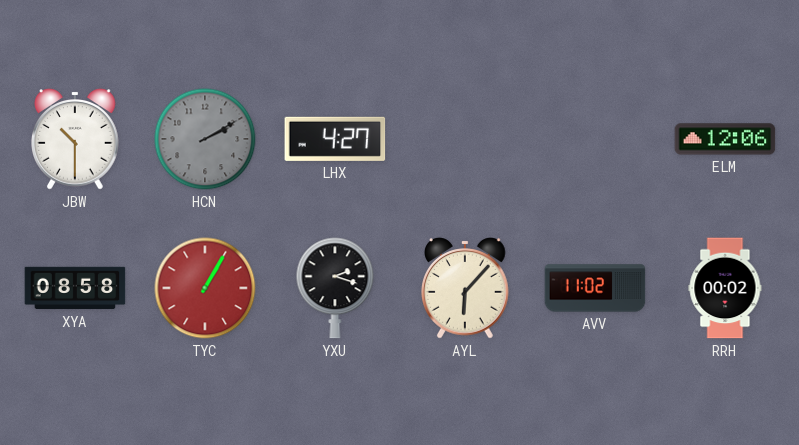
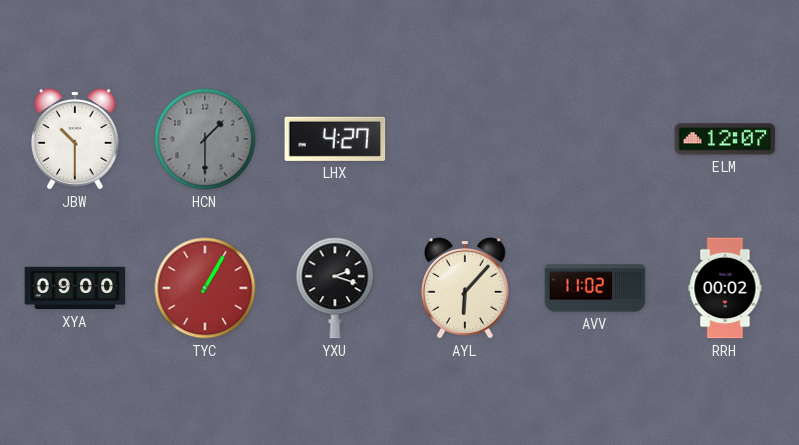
HCN: 2:10 -> 1:30
ELM: 12:06 -> 12:07
XYA: 08:58 -> 09:00
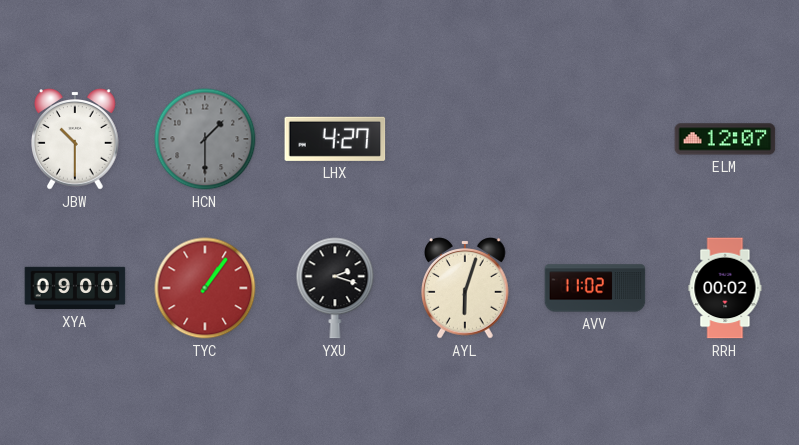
TYC: 1:05 -> 1:06
AYL: 6:07 -> 6:03
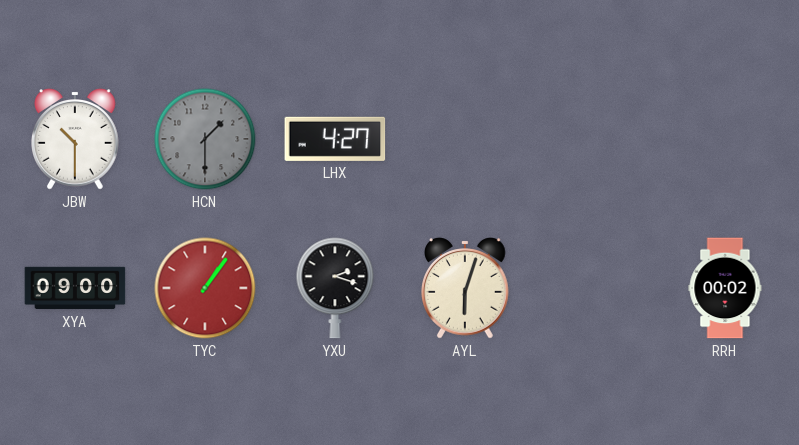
ELM: 12:07 -> none
AVV: 11:02 -> none
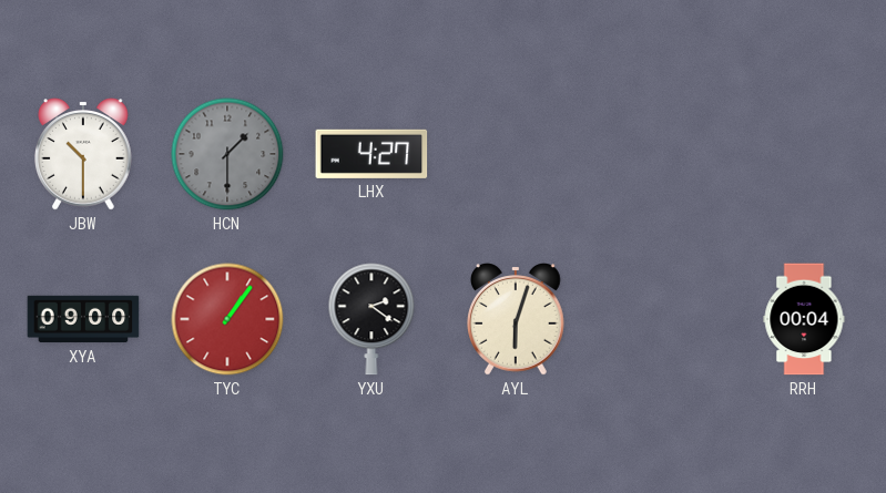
YXU: 2:18 -> 2:21
RRH: 00:02 -> 00:04
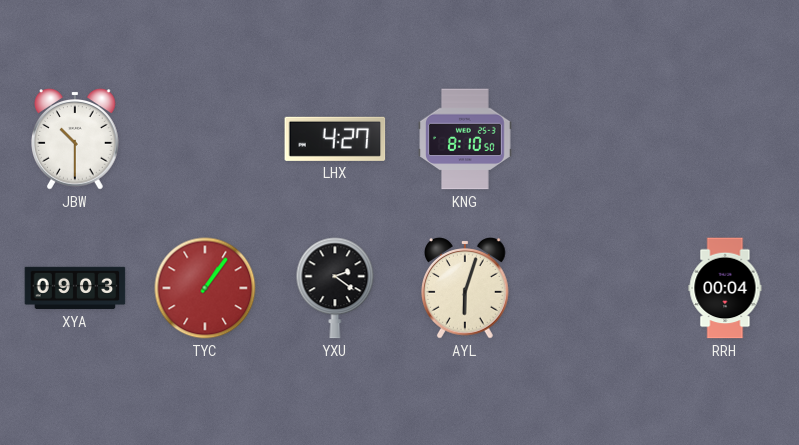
HCN: 1:30 -> none
KNG: none -> 8:10
XYA: 09:00 -> 09:03
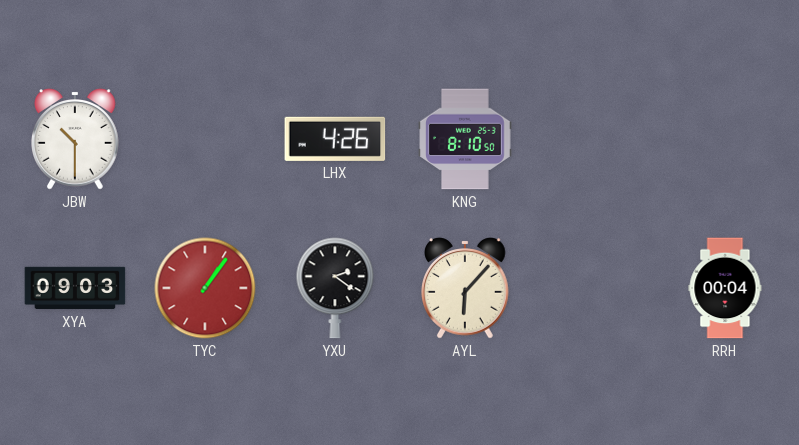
LHX: 4:27 -> 4:26
AYL: 6:03 -> 6:07
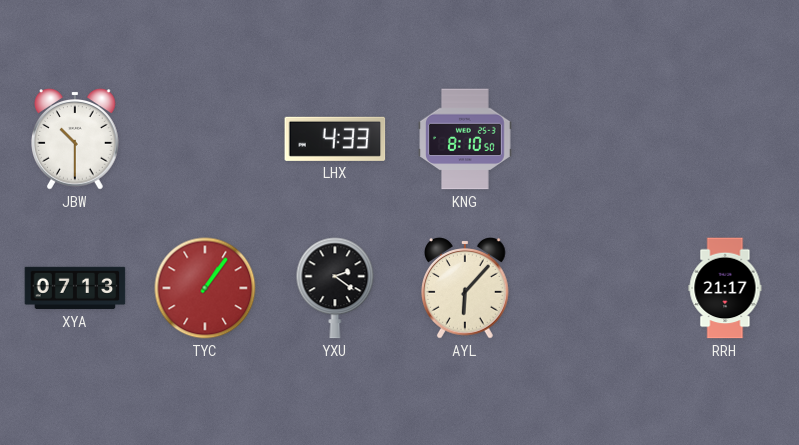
LHX: 4:26 -> 4:33
XYA: 09:03 -> 07:13
RRH: 00:04 -> 21:17
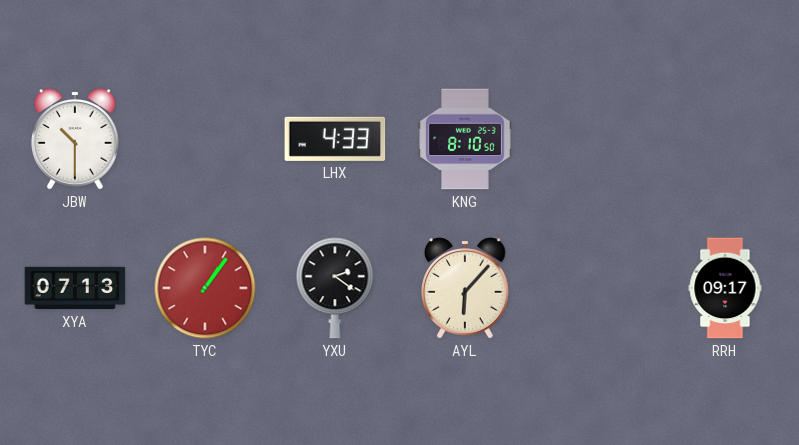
RRH: 21:17 -> 09:17
